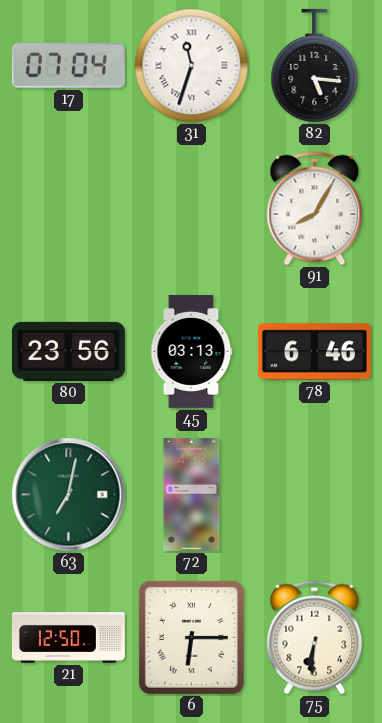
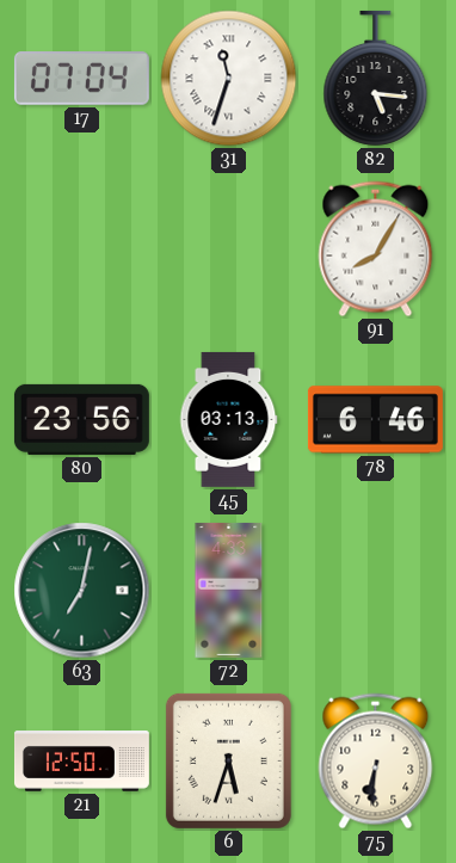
6: 6:15 -> 5:33
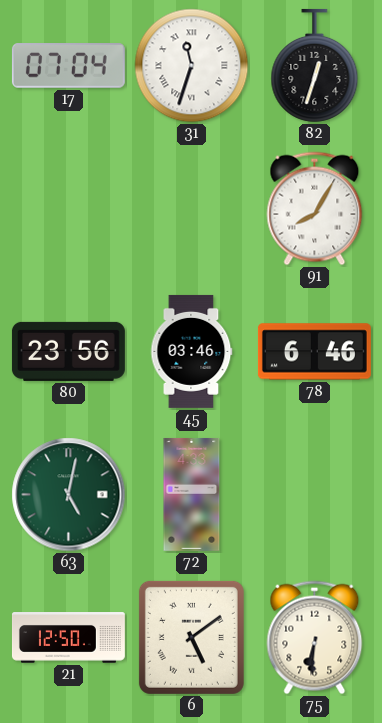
82: 5:16 -> 12:33
45: 03:13 -> 03:46
63: 7:02 -> 5:02
6: 5:33 -> 5:09
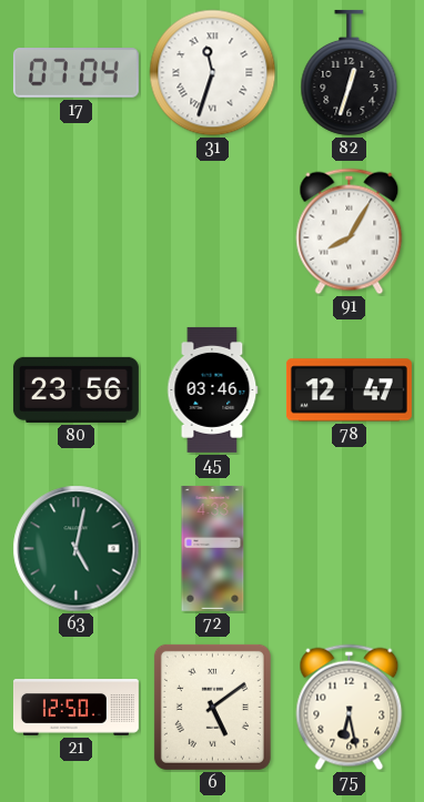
78: 6:46 -> 12:47
75: 6:31 -> 6:28
